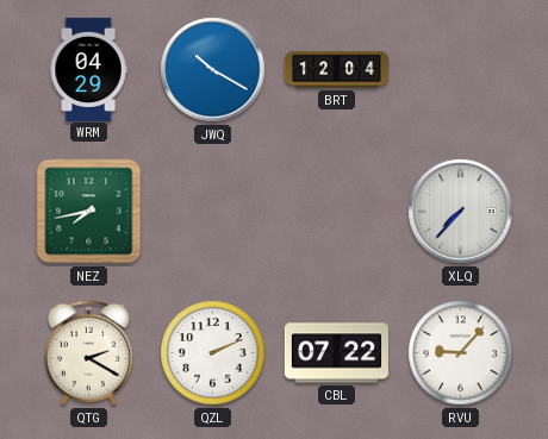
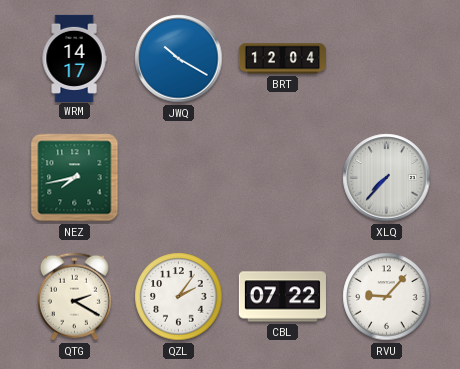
WRM: 04:29 -> 14:17
QZL: 2:11 -> 2:06
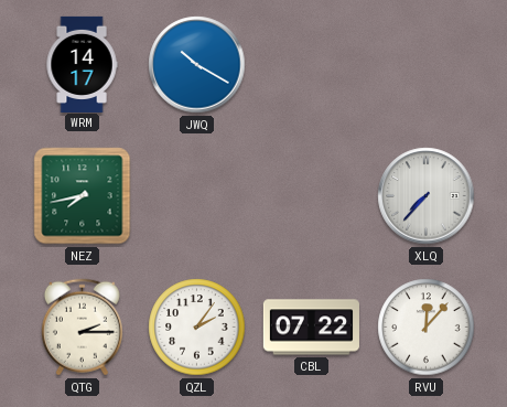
BRT: 12:04 -> none
QTG: 2:20 -> 2:15
RVU: 9:07 -> 12:07
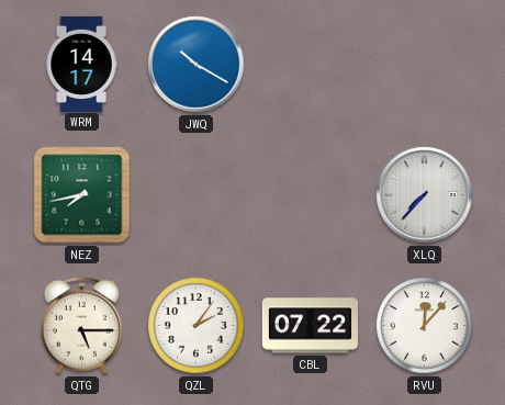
QTG: 2:15 -> 5:15
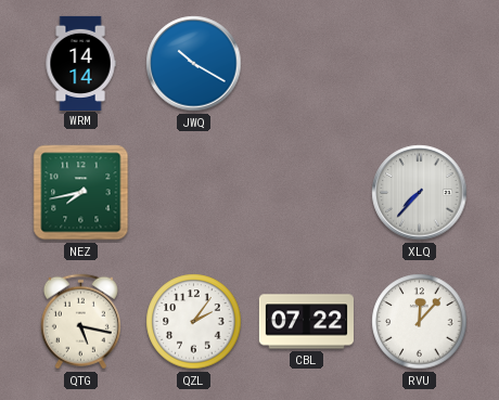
WRM: 14:17 -> 14:14
QTG: 5:15 -> 5:17
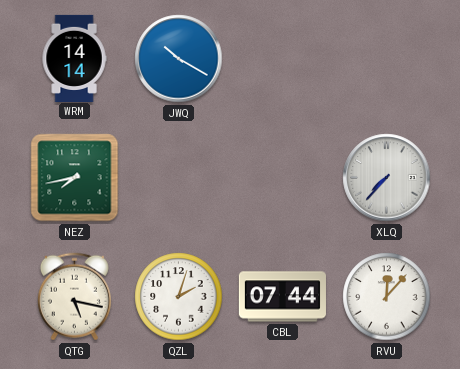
QZL: 2:06 -> 2:03
CBL: 07:22 -> 07:44
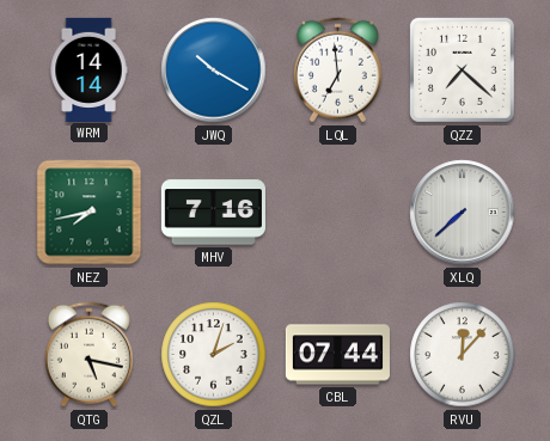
LQL: none -> 6:59
QZZ: none -> 7:22
MHV: none -> 7:16
XLQ: 7:37 -> 7:38
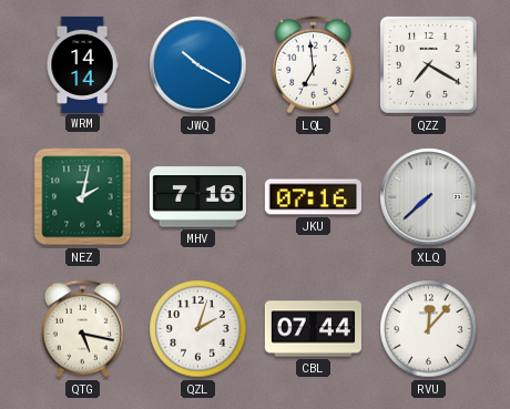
QZZ: 7:22 -> 7:20
NEZ: 7:43 -> 2:02
JKU: none -> 07:16
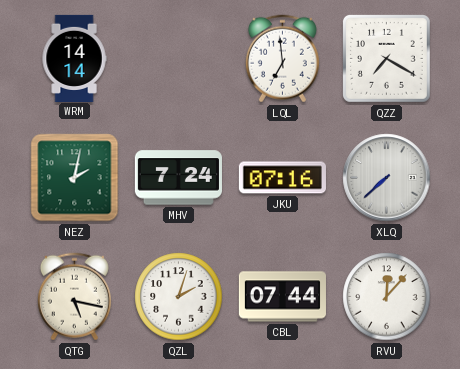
JWQ: 10:20 -> none
MHV: 7:16 -> 7:24
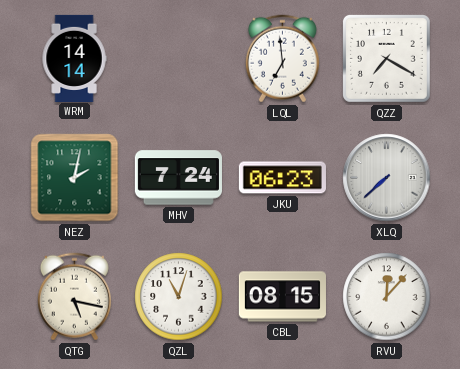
JKU: 07:16 -> 06:23
QZL: 2:03 -> 11:03
CBL: 07:44 -> 08:15
